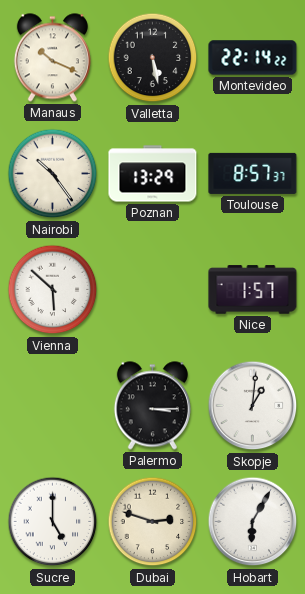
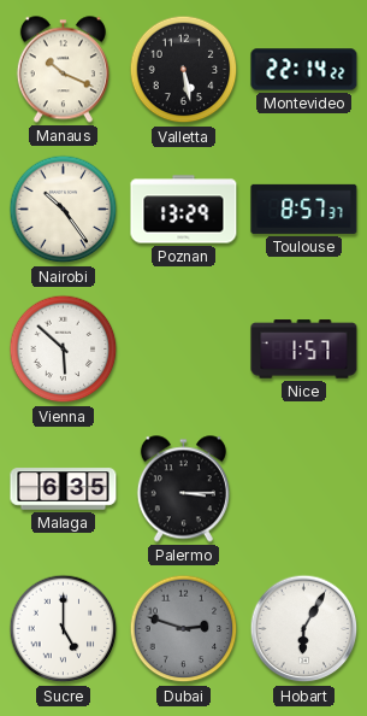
Malaga: none -> 6:35
Skopje: 1:01 -> none
Dubai dial: cream -> grey
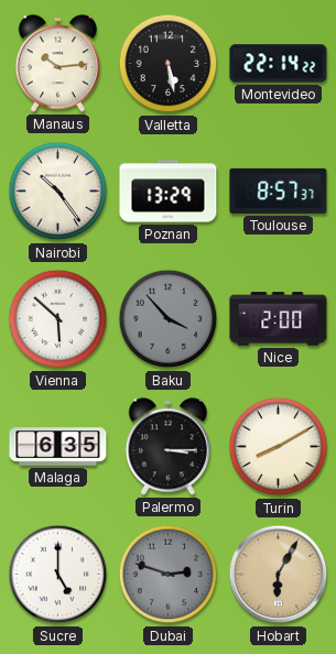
Manaus: 10:19 -> 10:14
Baku: none -> 3:53
Nice: 1:57 -> 2:00
Turin: none -> 8:10
Hobart dial: white -> champagne
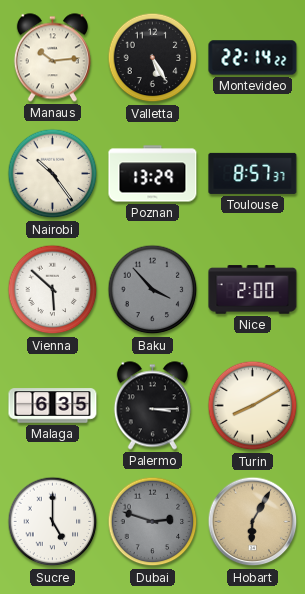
Valletta: 5:28 -> 5:25
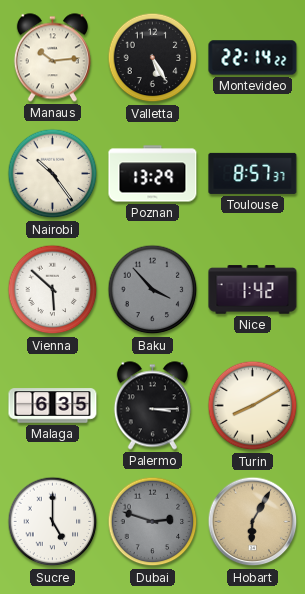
Nice: 2:00 -> 1:42
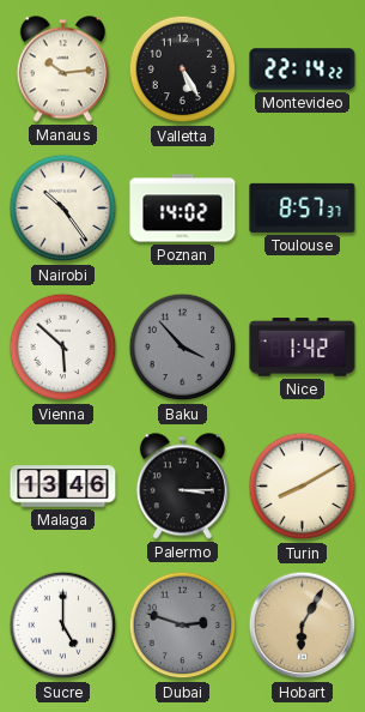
Poznan: 13:29 -> 14:02
Malaga: 6:35 -> 13:46
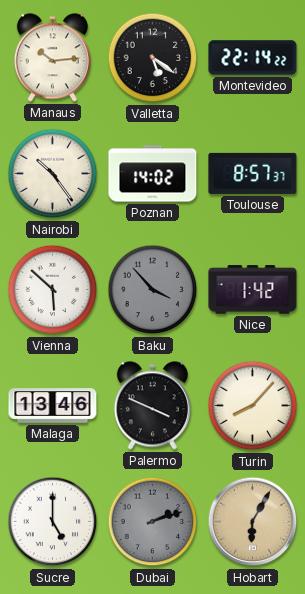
Valletta: 5:25 -> 5:21
Palermo: 3:15 -> 3:49
Turin: 8:10 -> 8:07
Dubai: 2:48 -> 2:12
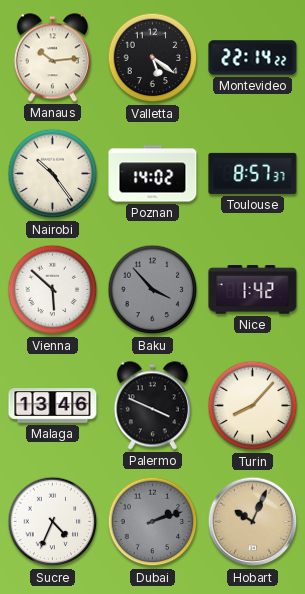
Sucre: 5:00 -> 4:34
Hobart: 6:05 -> 10:04
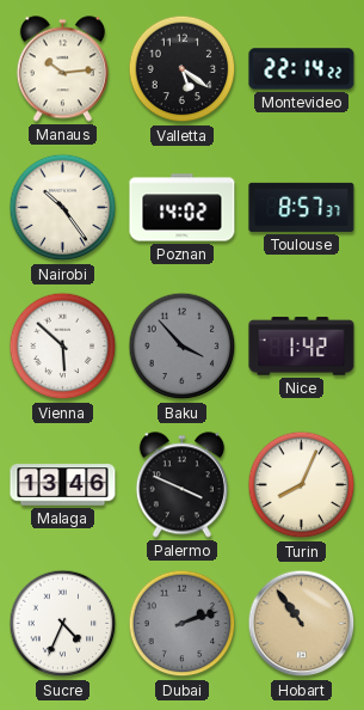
Turin: 8:07 -> 8:04
Hobart: 10:04 -> 10:54
